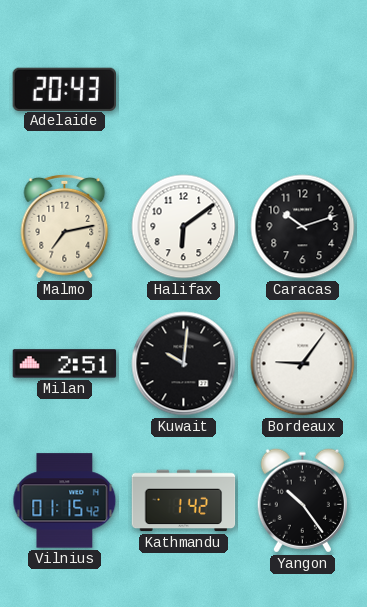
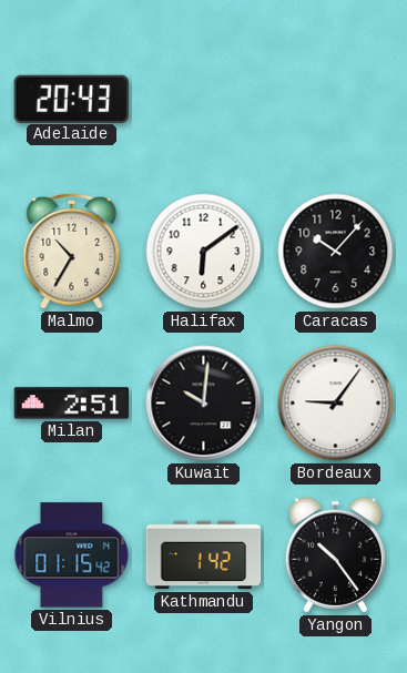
Malmo: 7:13 -> 10:35
Caracas: 10:12 -> 10:07
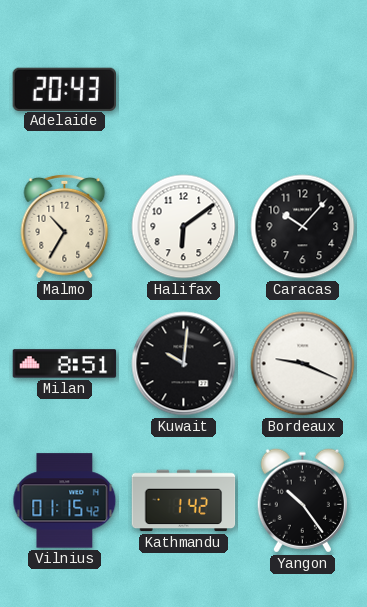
Milan: 2:51 -> 8:51
Bordeaux: 9:06 -> 9:19
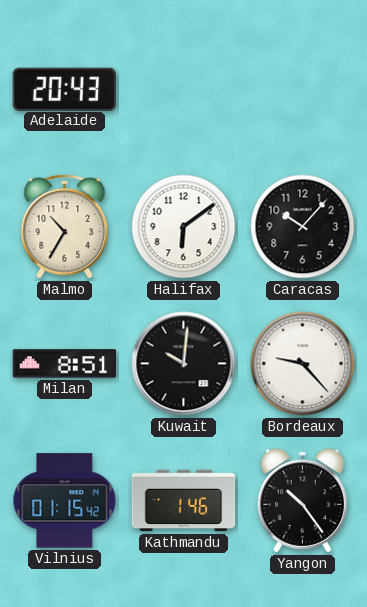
Bordeaux: 9:19 -> 9:23
Kathmandu: 1:42 -> 1:46
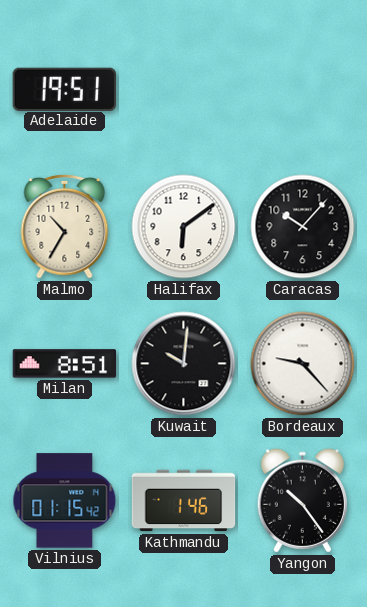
Adelaide: 20:43 -> 19:51
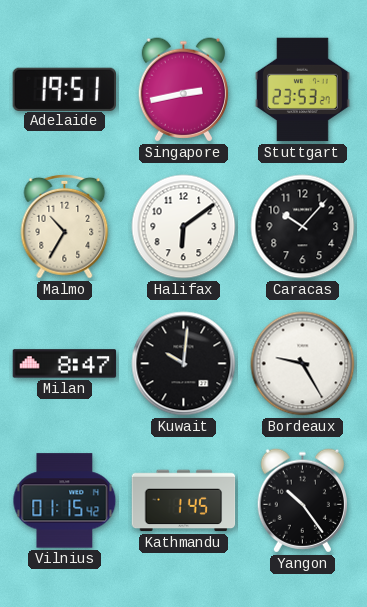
Singapore: none -> 2:43
Stuttgart: none -> 23:53
Milan: 8:51 -> 8:47
Bordeaux: 9:23 -> 9:25
Kathmandu: 1:46 -> 1:45
